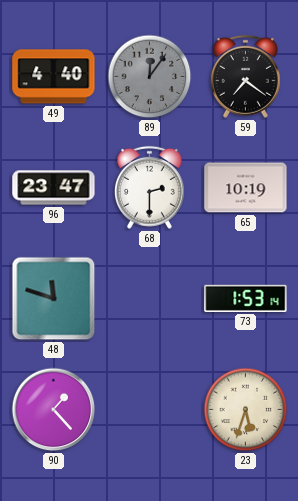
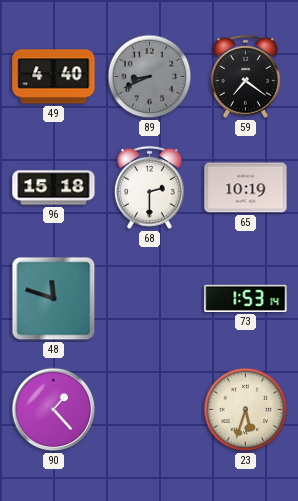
89: 12:06 -> 8:41
96: 23:47 -> 15:18
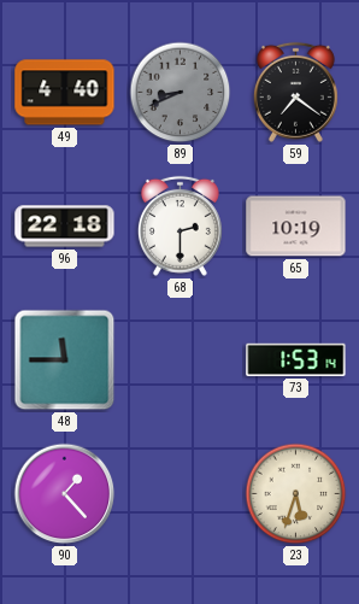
96: 15:18 -> 22:18
48: 11:48 -> 11:45
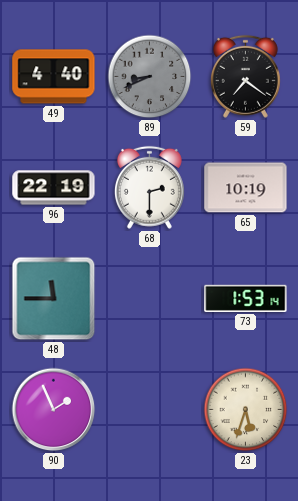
96: 22:18 -> 22:19
90: 1:23 -> 1:56
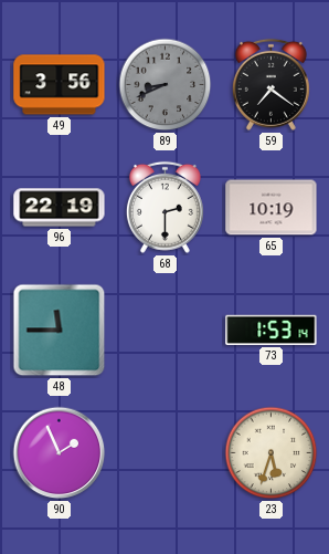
49: 4:40 -> 3:56
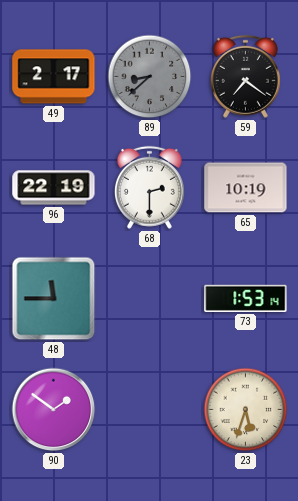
49: 3:56 -> 2:17
89: 8:41 -> 8:38
90: 1:56 -> 1:51
